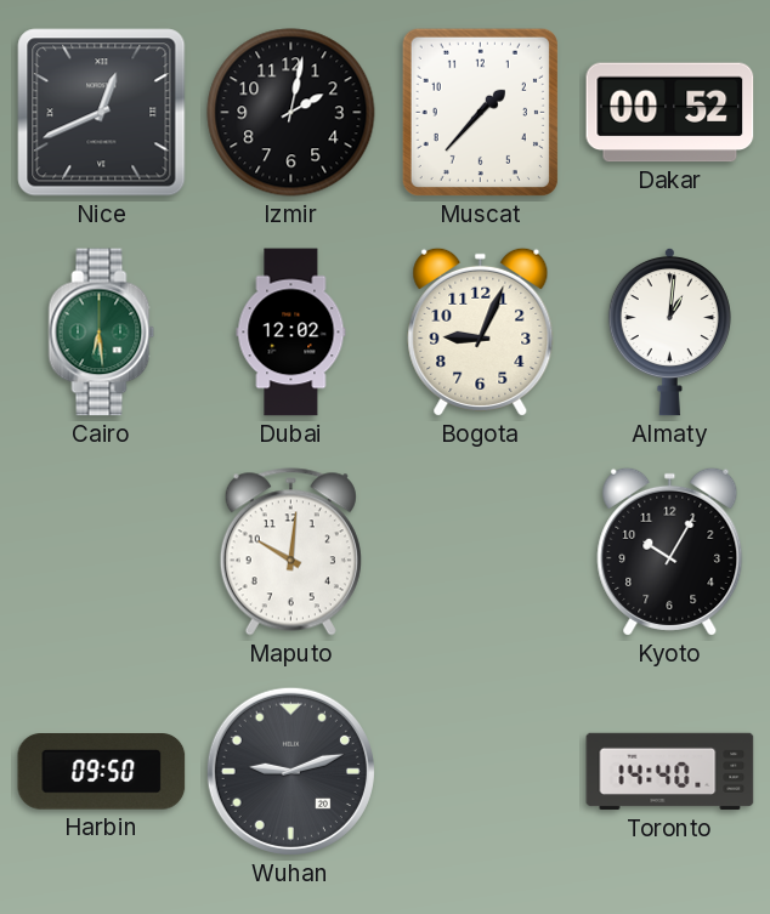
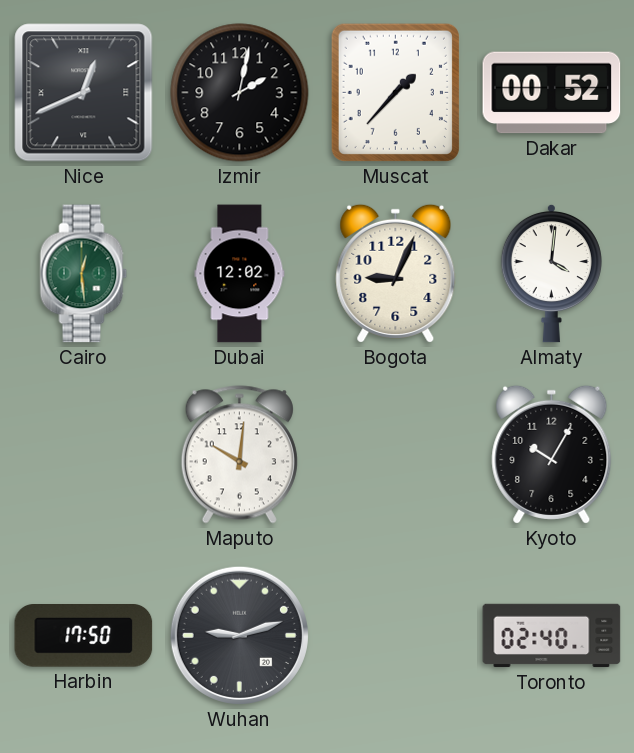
Cairo: 6:29 -> 12:29
Almaty: 1:01 -> 4:01
Harbin: 09:50 -> 17:50
Toronto: 14:40 -> 02:40
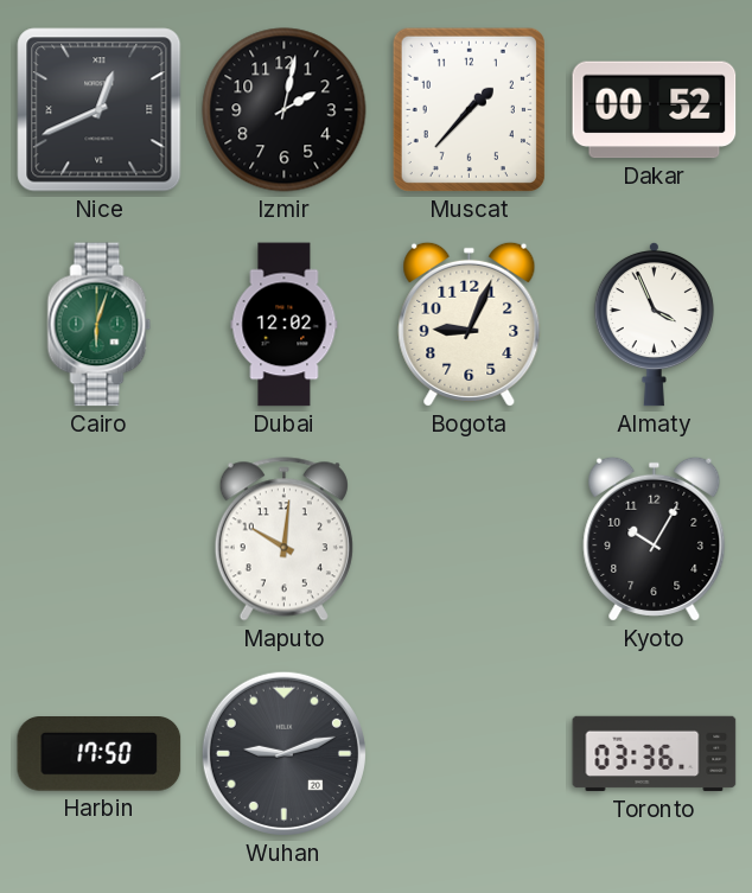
Cairo: 12:29 -> 6:03
Almaty: 4:01 -> 3:56
Toronto: 02:40 -> 03:36
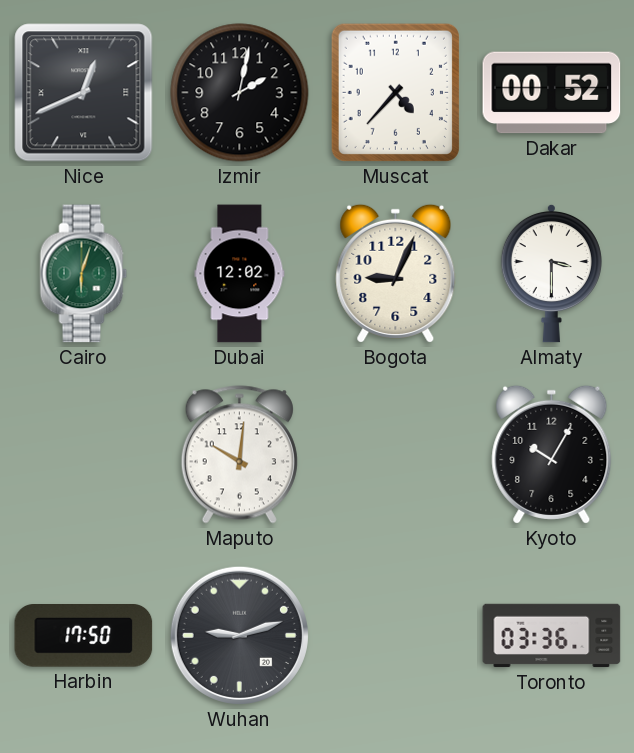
Muscat: 1:37 -> 4:37
Almaty: 3:56 -> 3:30
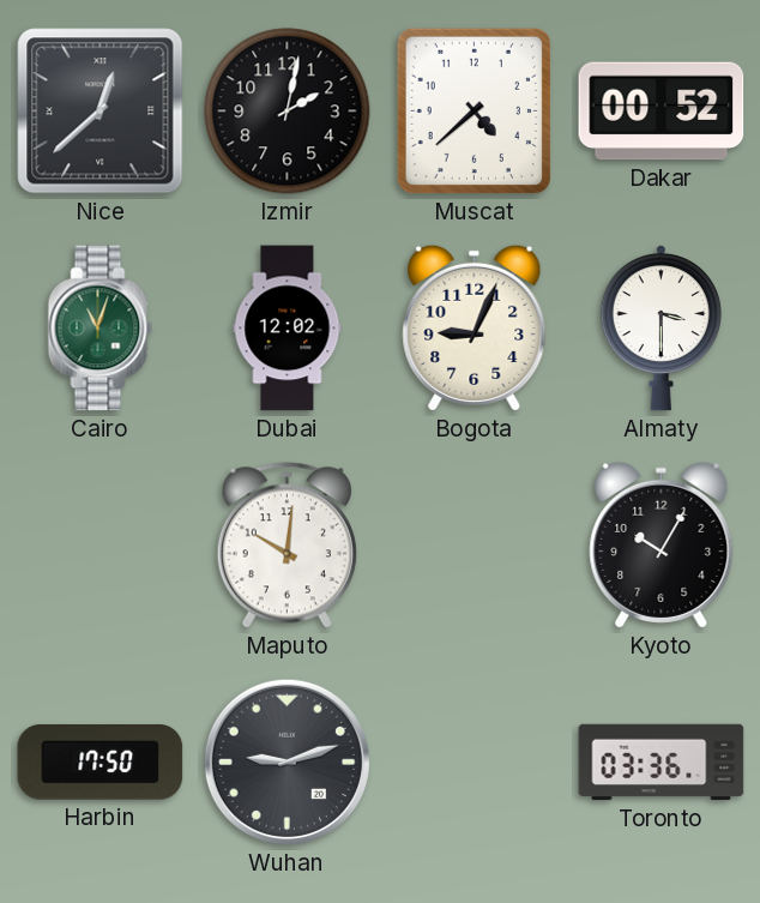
Nice: 12:41 -> 12:38
Muscat: 4:37 -> 4:38
Cairo: 6:03 -> 11:03
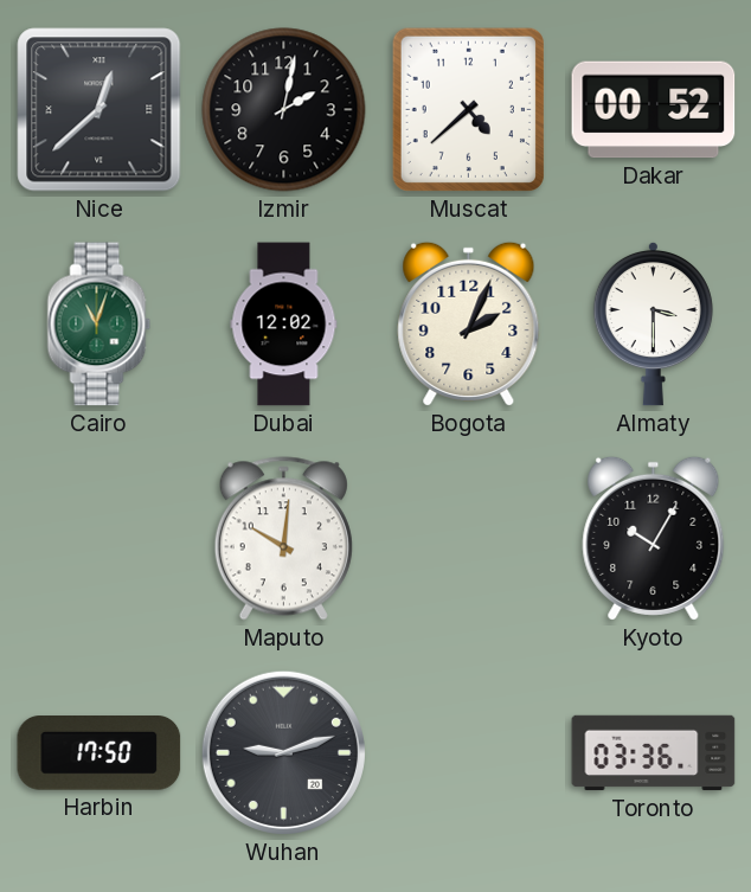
Bogota: 9:04 -> 2:04
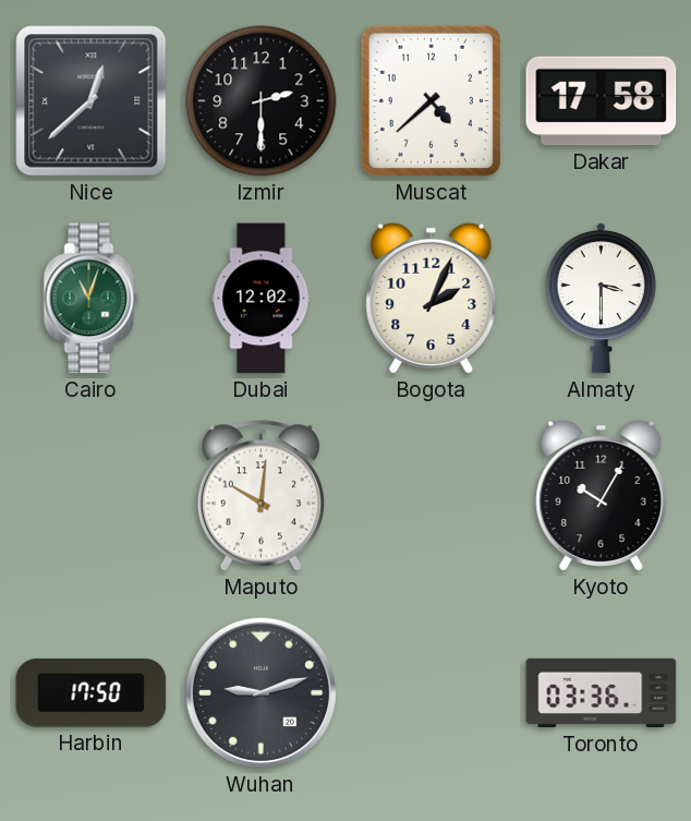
Izmir: 2:02 -> 2:30
Dakar: 00:52 -> 17:58
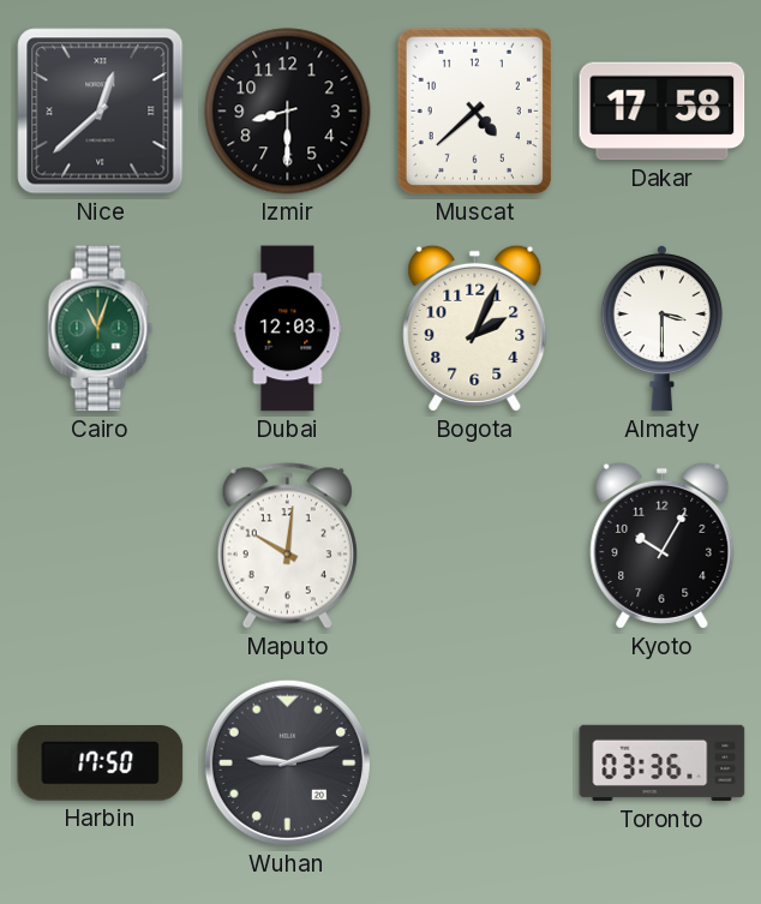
Izmir: 2:30 -> 8:30
Dubai: 12:02 -> 12:03
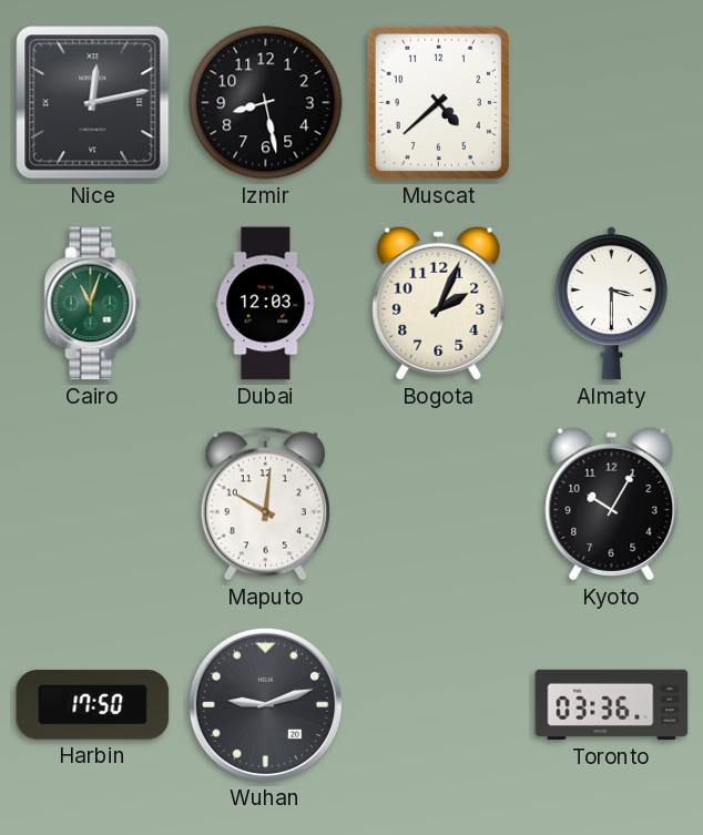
Nice: 12:38 -> 12:13
Izmir: 8:30 -> 8:28
Dakar: 17:58 -> none
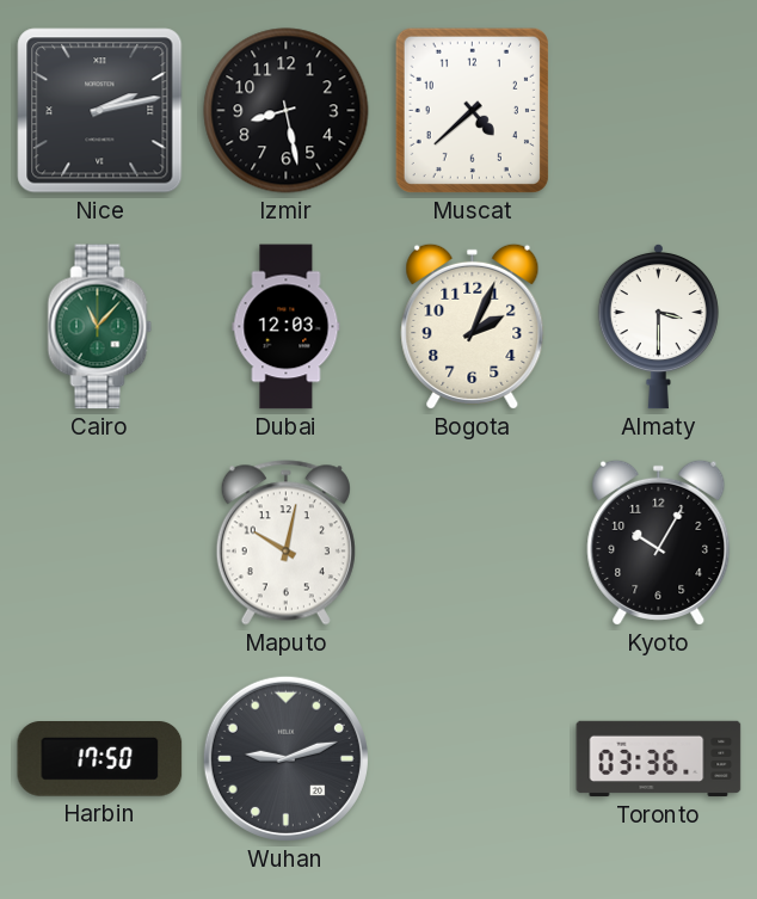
Nice: 12:13 -> 2:13
Cairo: 11:03 -> 11:07
Maputo: 10:01 -> 10:02
